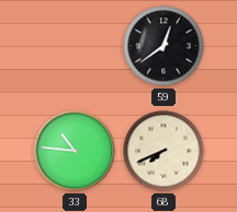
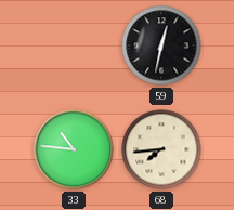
59: 12:39 -> 12:32
68: 7:41 -> 7:44
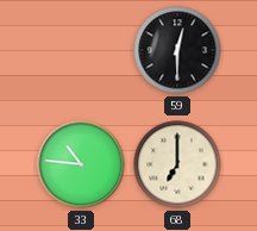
59: 12:32 -> 12:30
68: 7:44 -> 7:00
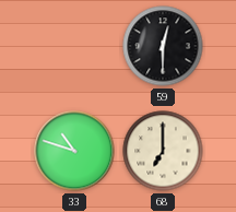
33: 10:46 -> 10:48
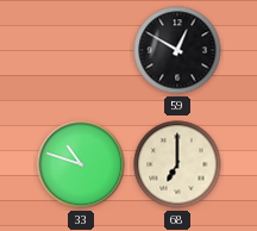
59: 12:30 -> 12:50
